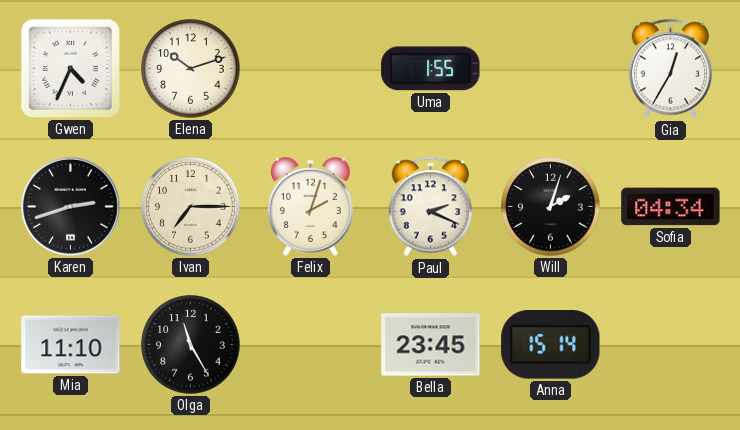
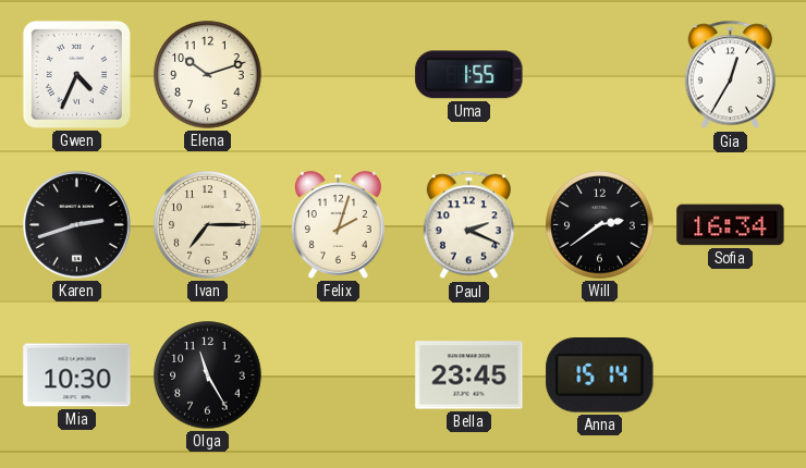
Will: 2:03 -> 2:39
Sofia: 04:34 -> 16:34
Mia: 11:10 -> 10:30
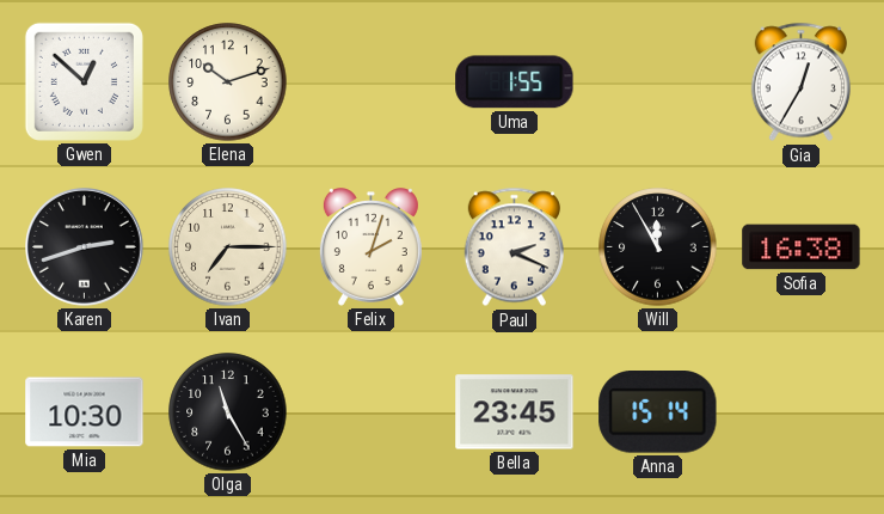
Gwen: 4:34 -> 12:52
Will: 2:39 -> 11:55
Sofia: 16:34 -> 16:38
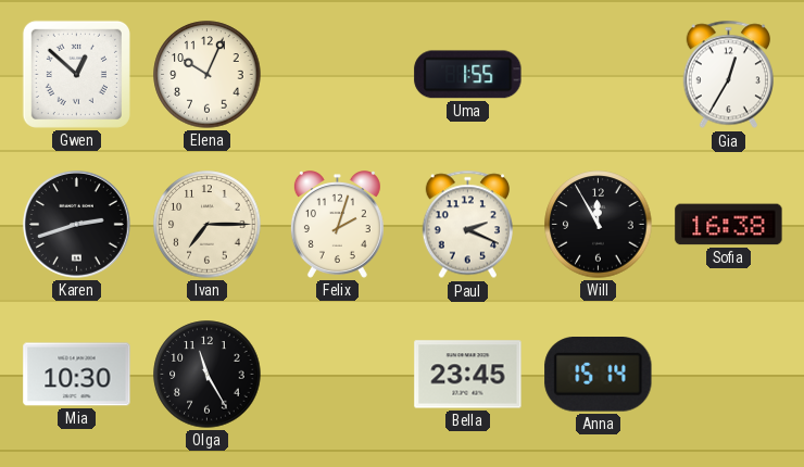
Elena: 10:12 -> 10:04
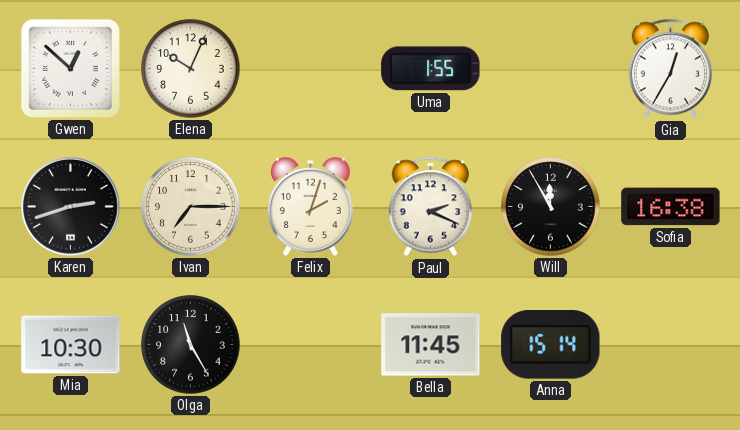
Bella: 23:45 -> 11:45
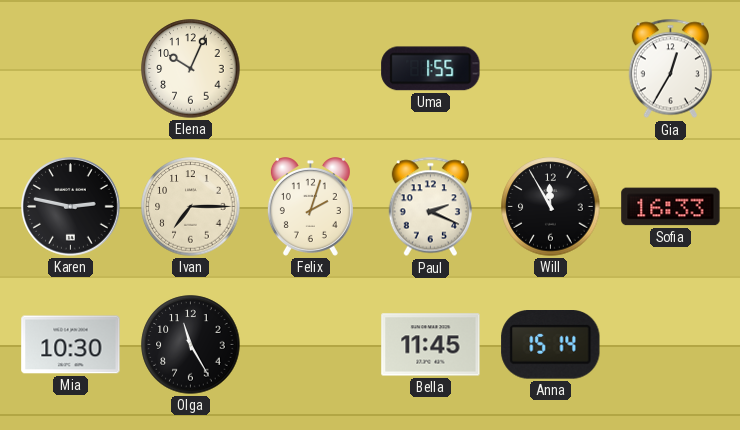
Gwen: 12:52 -> none
Karen: 2:42 -> 2:47
Sofia: 16:38 -> 16:33
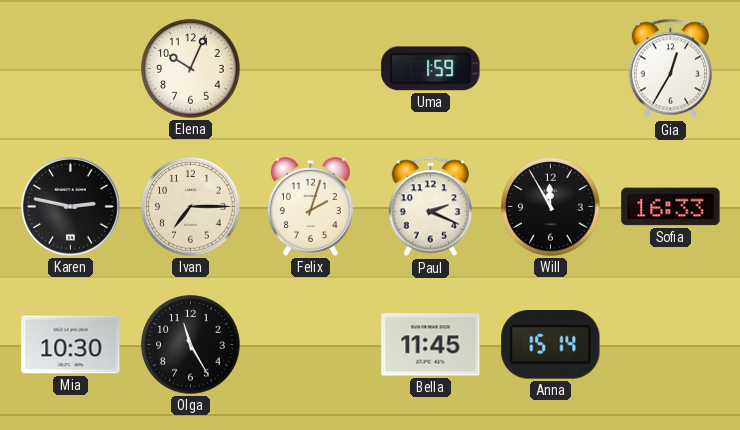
Uma: 1:55 -> 1:59
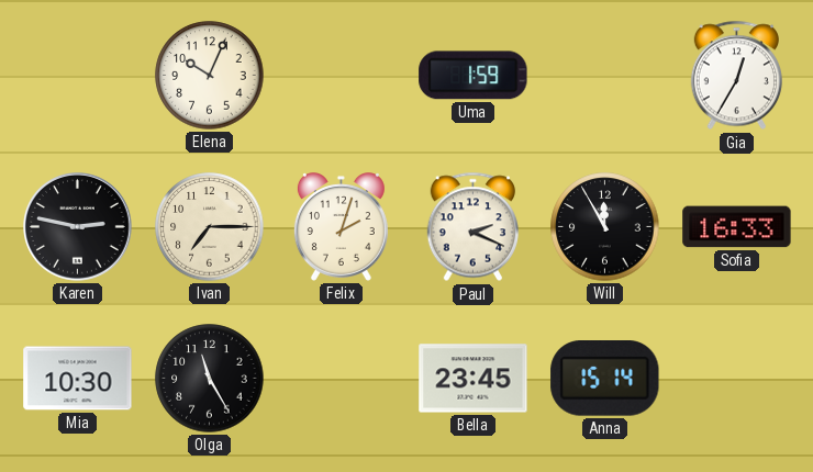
Bella: 11:45 -> 23:45
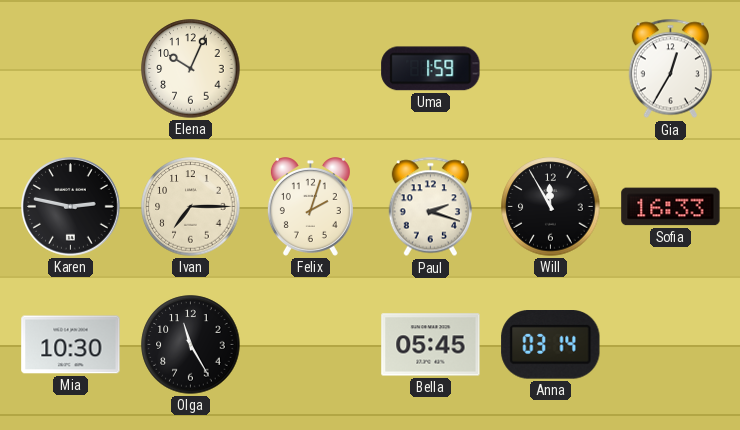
Paul: 2:19 -> 2:18
Bella: 23:45 -> 05:45
Anna: 15:14 -> 03:14
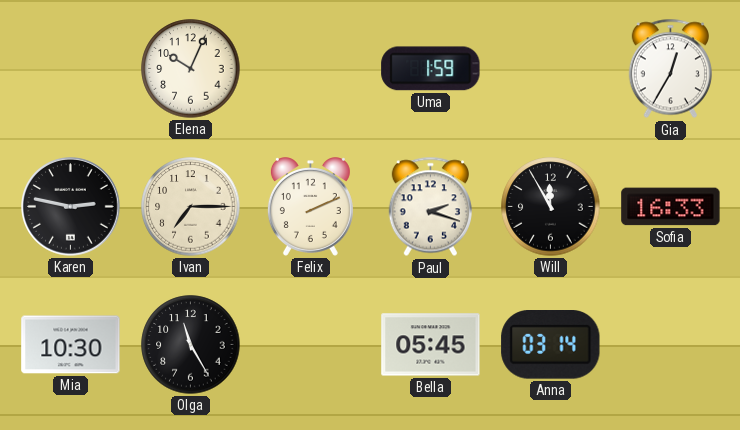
Felix: 2:03 -> 2:11
